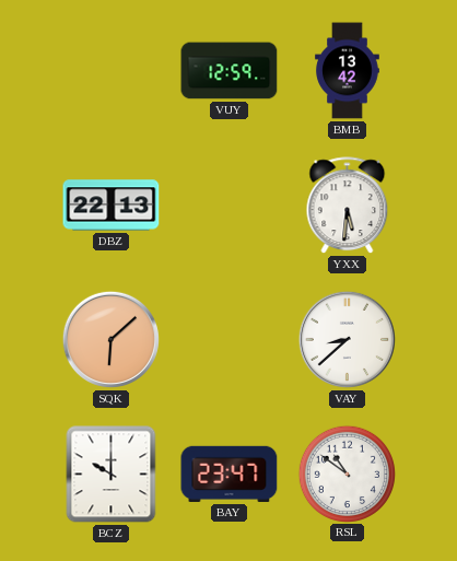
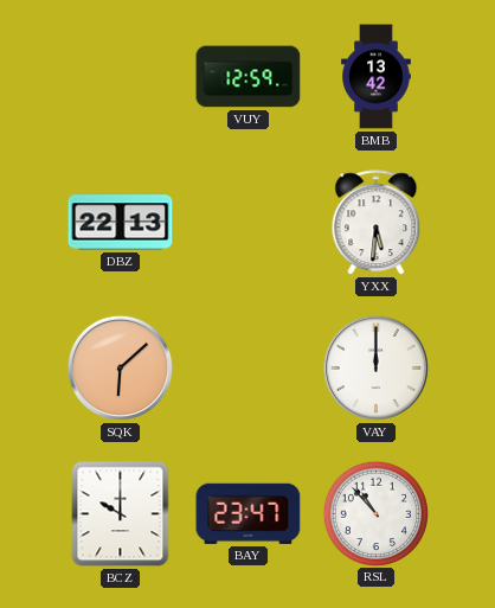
VAY: 8:38 -> 12:00
RSL: 10:51 -> 10:53
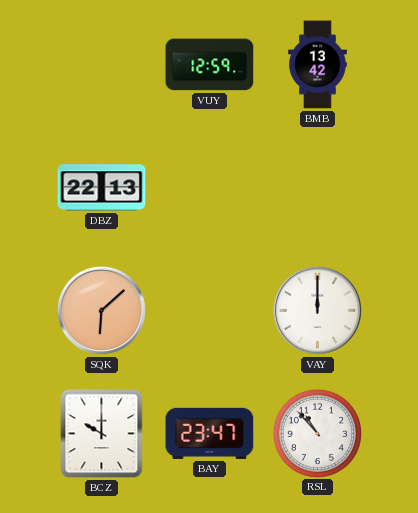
YXX: 5:31 -> none
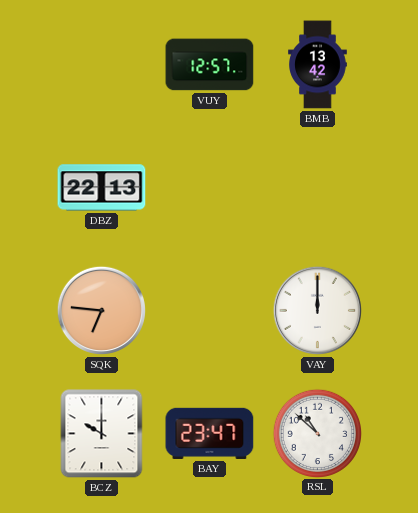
VUY: 12:59 -> 12:57
SQK: 6:08 -> 6:46
RSL: 10:53 -> 10:52
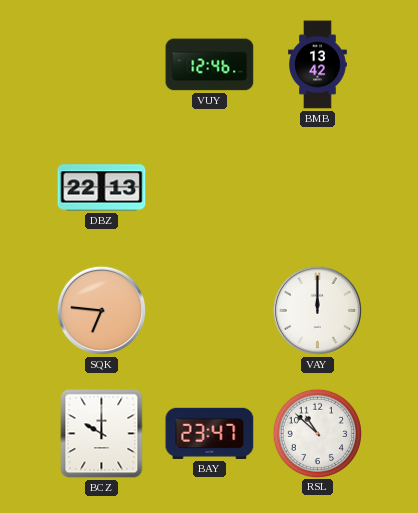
VUY: 12:57 -> 12:46
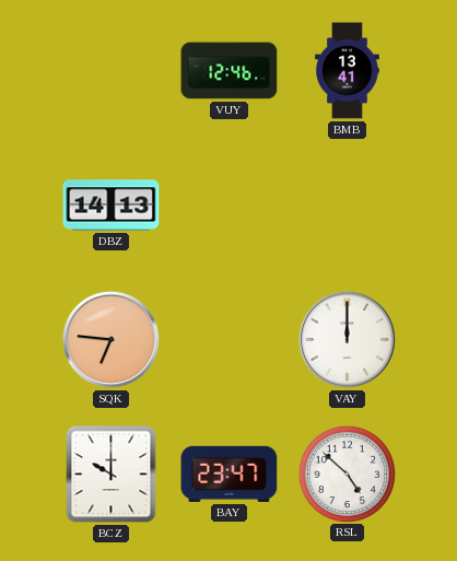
BMB: 13:42 -> 13:41
DBZ: 22:13 -> 14:13
RSL: 10:52 -> 4:52
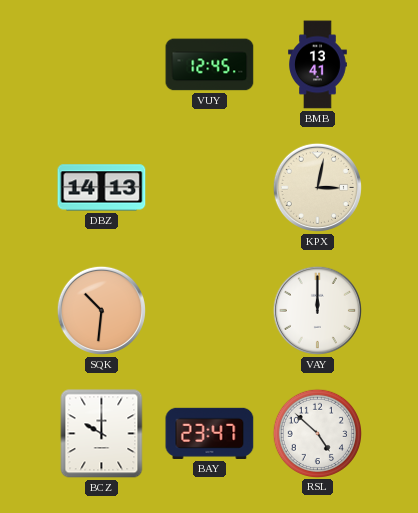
VUY: 12:46 -> 12:45
KPX: none -> 3:02
SQK: 6:46 -> 10:31
